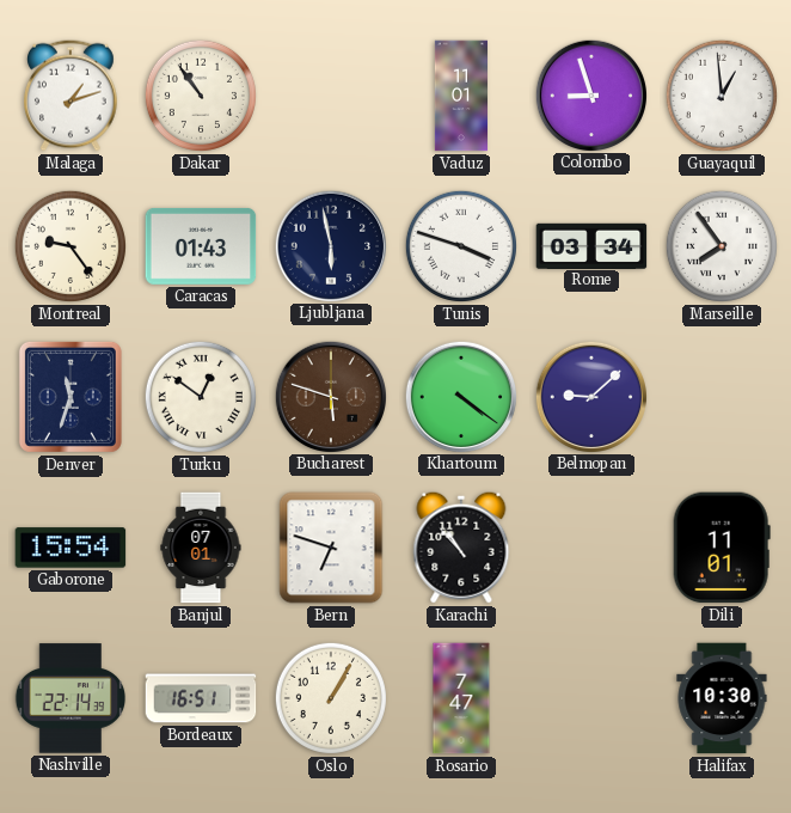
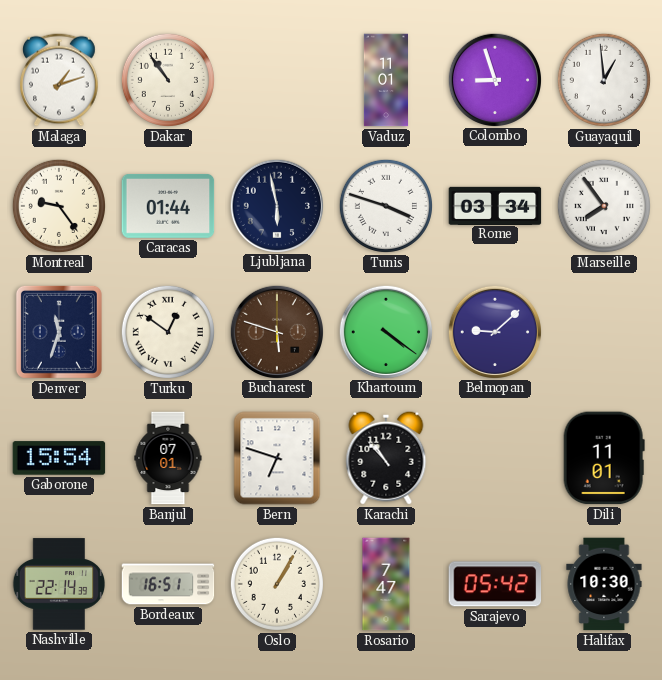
Caracas: 01:43 -> 01:44
Sarajevo: none -> 05:42
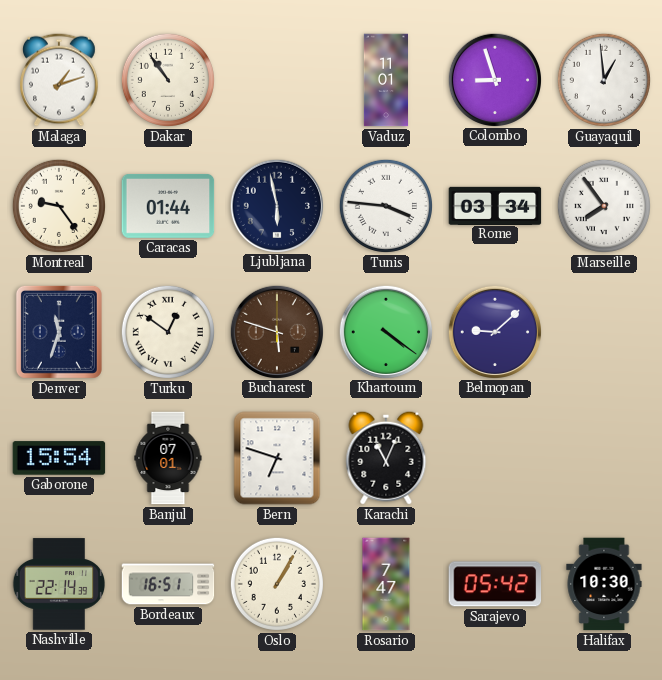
Tunis: 3:48 -> 3:46
Karachi: 10:53 -> 11:04
Dili: 11:01 -> none
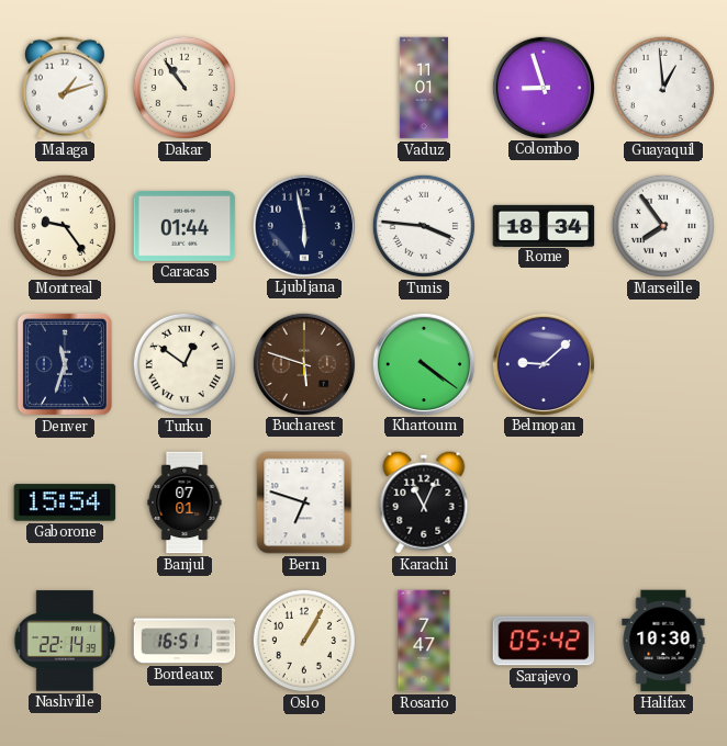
Rome: 03:34 -> 18:34
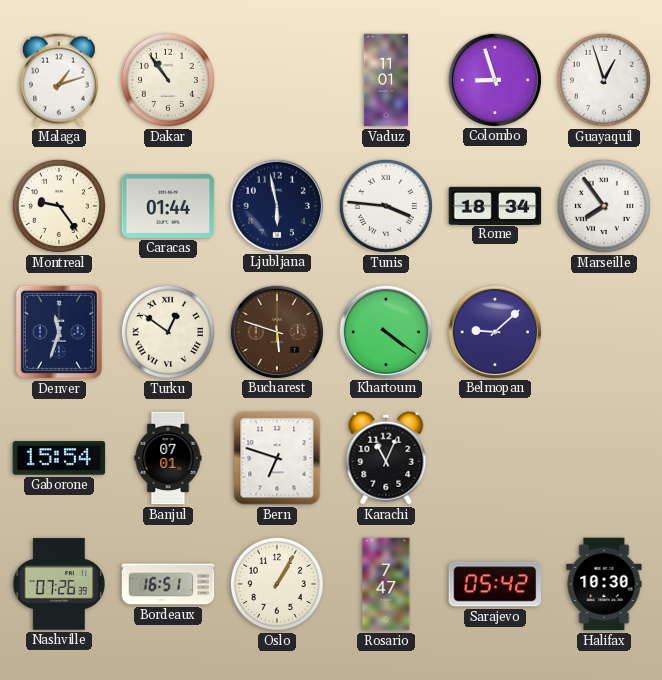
Guayaquil: 12:59 -> 12:57
Nashville: 22:14 -> 07:26
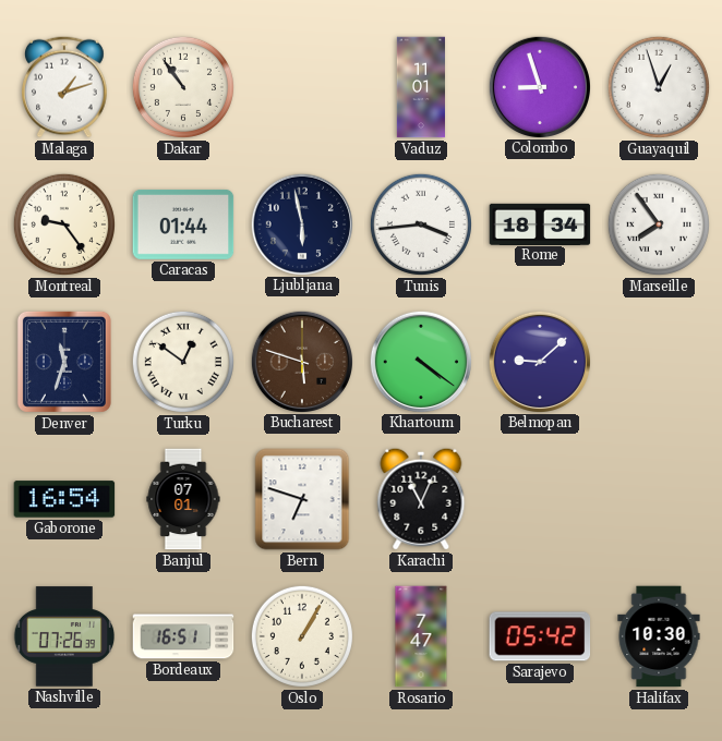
Tunis: 3:46 -> 3:44
Gaborone: 15:54 -> 16:54
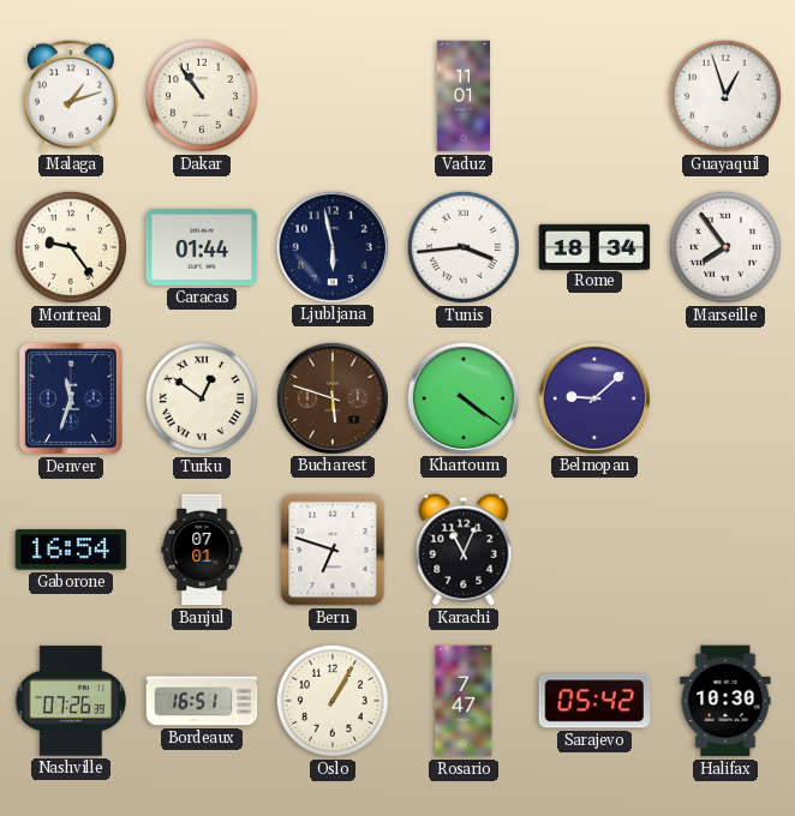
Colombo: 8:57 -> none
